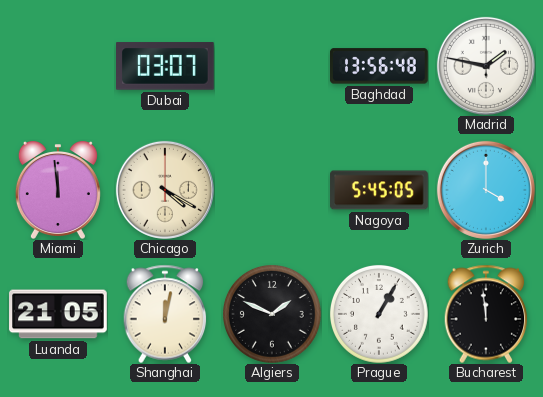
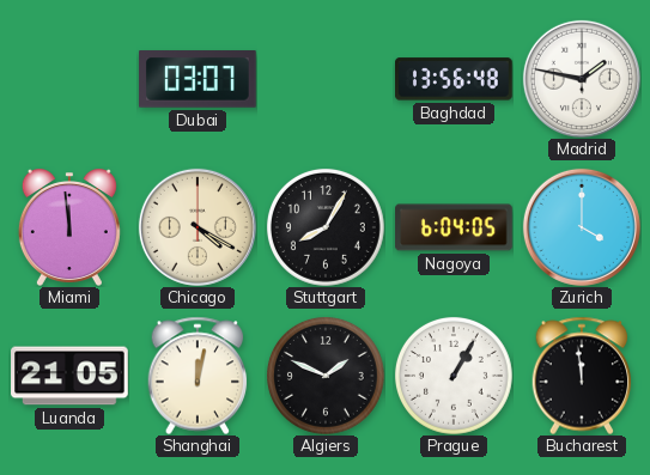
Stuttgart: none -> 8:05
Nagoya: 5:45 -> 6:04
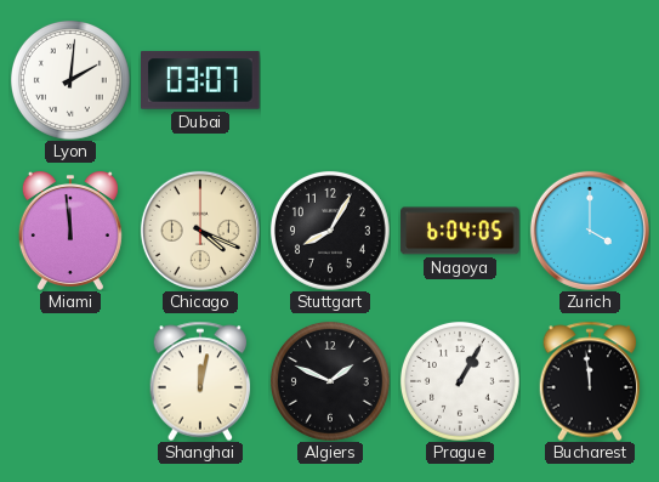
Lyon: none -> 2:01
Baghdad: 13:56 -> none
Madrid: 1:47 -> none
Chicago: 4:20 -> 4:19
Luanda: 21:05 -> none
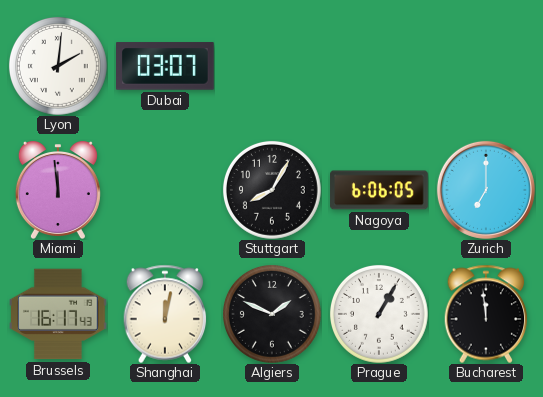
Chicago: 4:19 -> none
Nagoya: 6:04 -> 6:06
Zurich: 4:00 -> 7:00
Brussels: none -> 16:17
